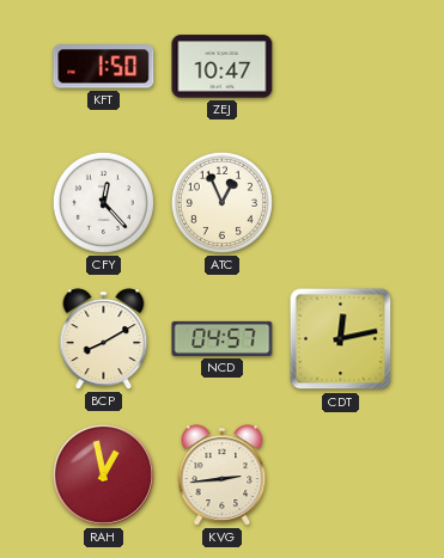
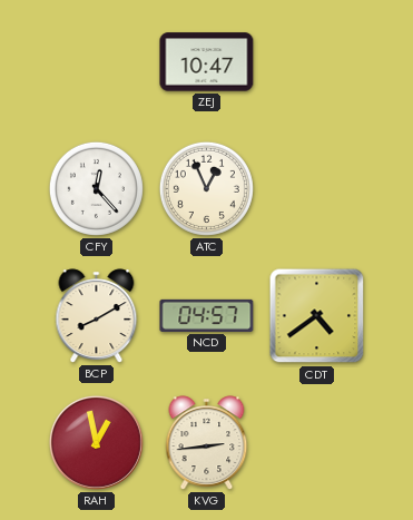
KFT: 1:50 -> none
CDT: 12:13 -> 4:39
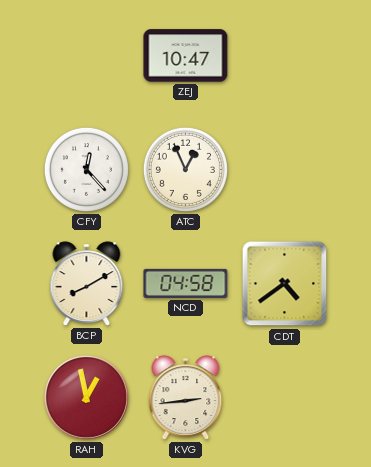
NCD: 04:57 -> 04:58
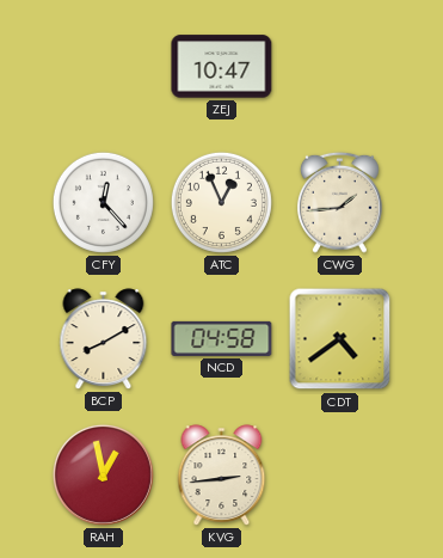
CWG: none -> 1:44
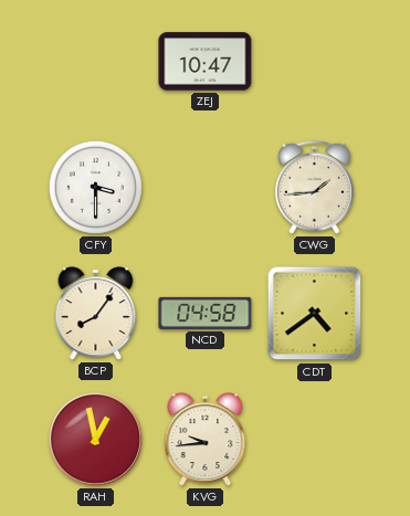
CFY: 12:23 -> 3:30
ATC: 12:56 -> none
BCP: 8:10 -> 8:06
KVG: 2:44 -> 9:44
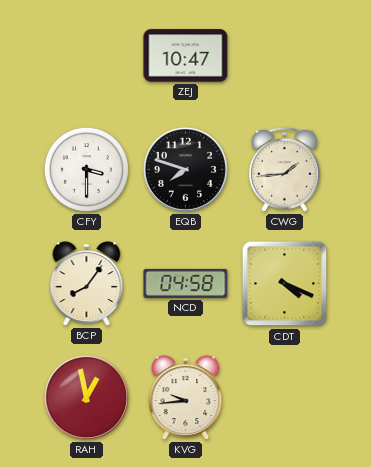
EQB: none -> 7:48
CDT: 4:39 -> 4:19
